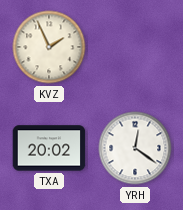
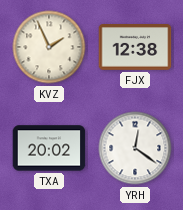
FJX: none -> 12:38
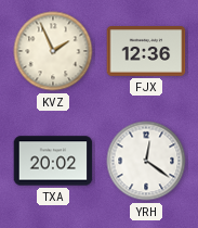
FJX: 12:38 -> 12:36
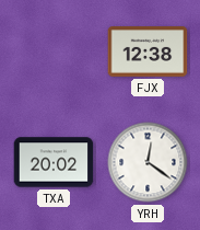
KVZ: 1:56 -> none
FJX: 12:36 -> 12:38
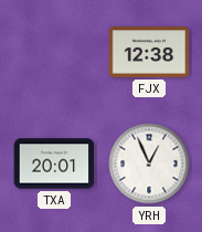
TXA: 20:02 -> 20:01
YRH: 12:21 -> 12:56
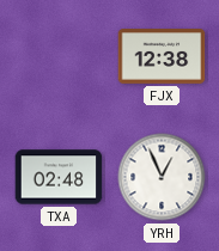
TXA: 20:01 -> 02:48
